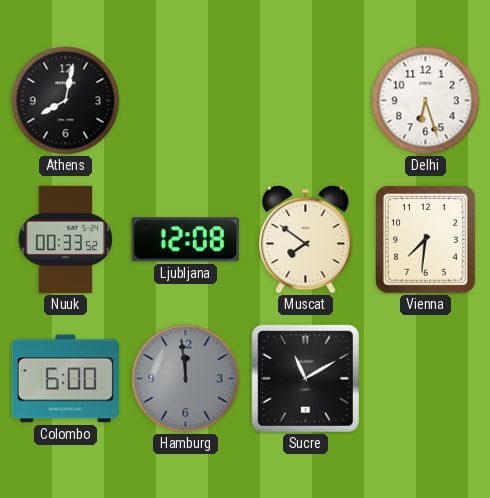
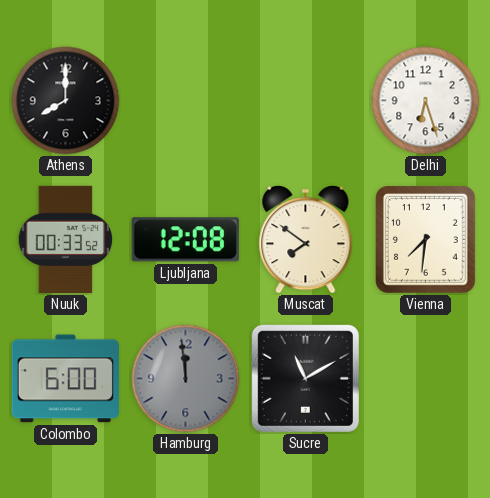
Athens: 8:02 -> 8:00
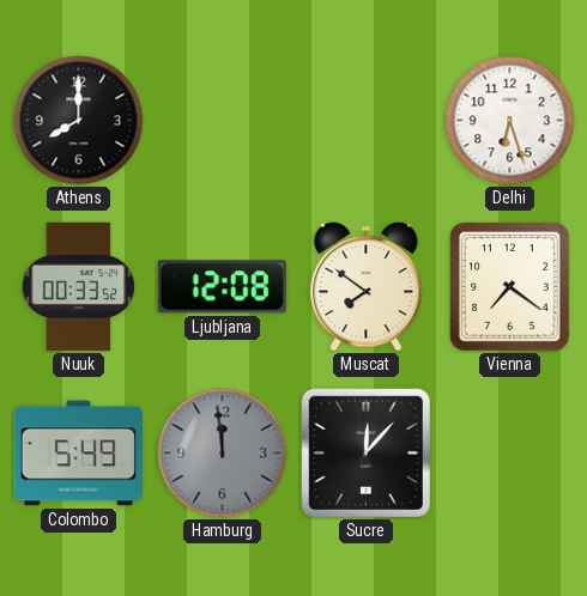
Vienna: 7:31 -> 7:21
Colombo: 6:00 -> 5:49
Sucre: 11:10 -> 12:07
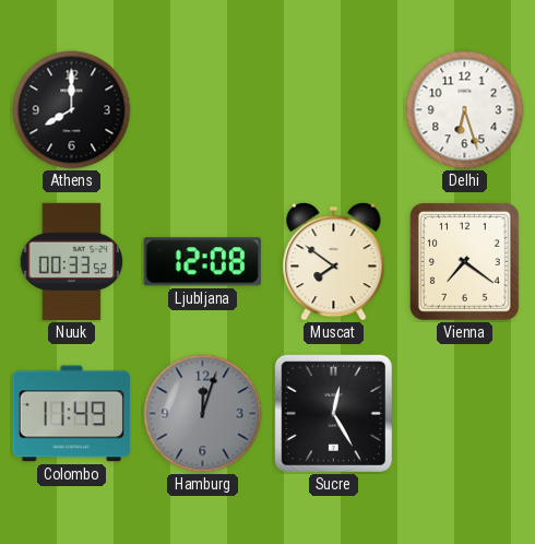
Colombo: 5:49 -> 11:49
Hamburg: 11:59 -> 12:03
Sucre: 12:07 -> 12:25
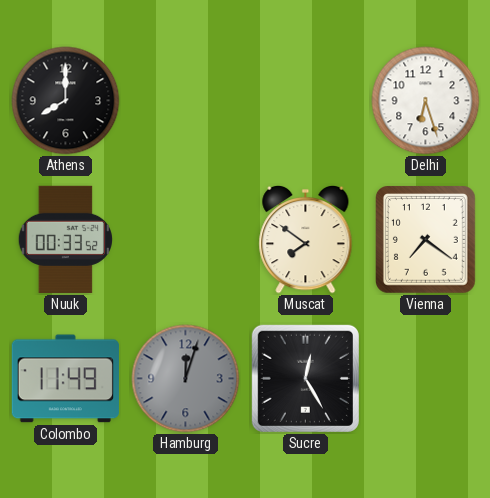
Ljubljana: 12:08 -> none
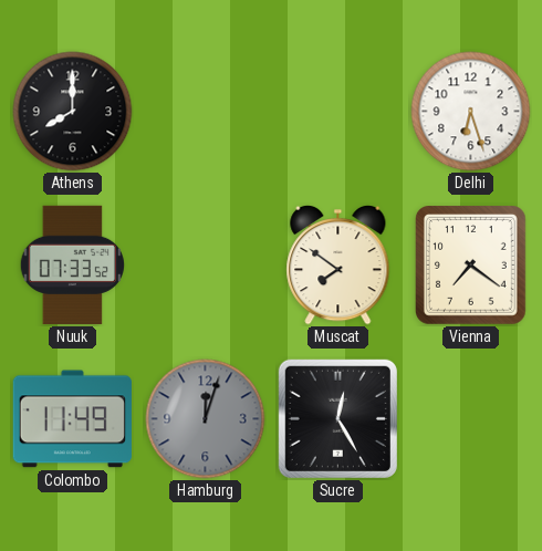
Nuuk: 00:33 -> 07:33
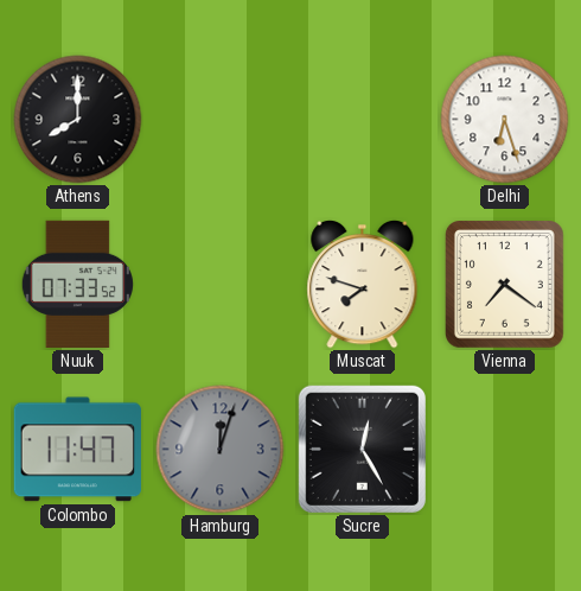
Muscat: 7:51 -> 7:48
Colombo: 11:49 -> 11:47
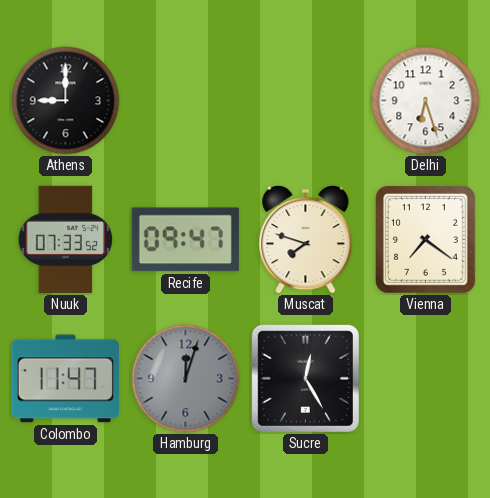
Athens: 8:00 -> 9:00
Recife: none -> 09:47
